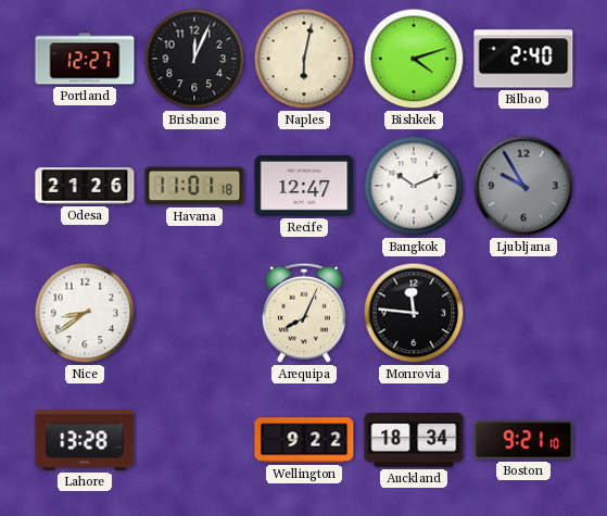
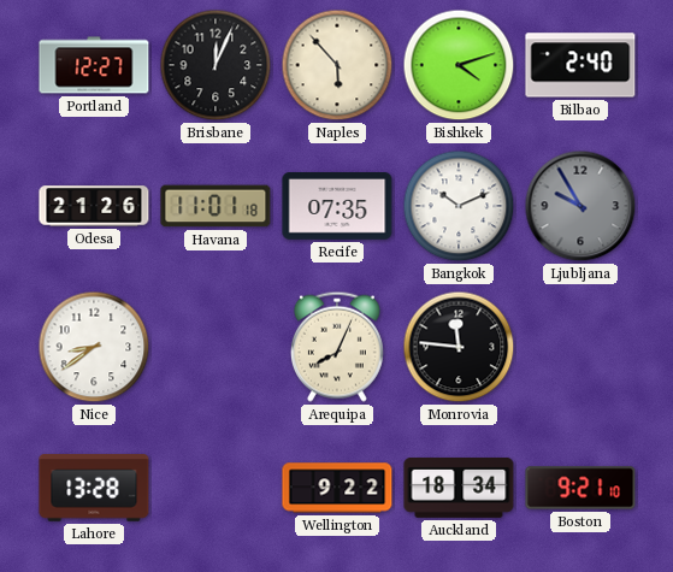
Naples: 6:02 -> 5:53
Recife: 12:47 -> 07:35
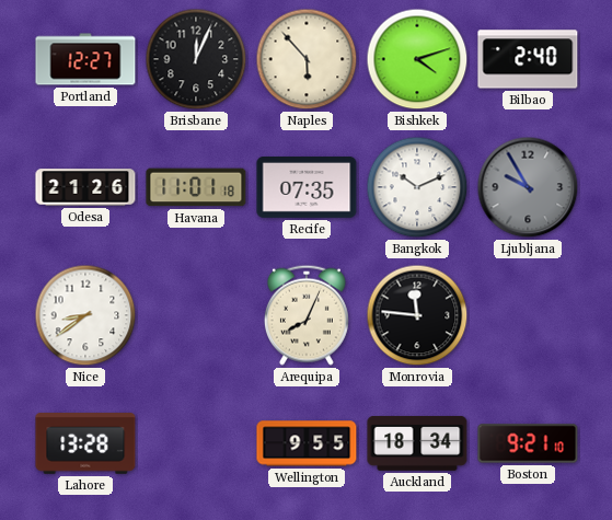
Wellington: 9:22 -> 9:55
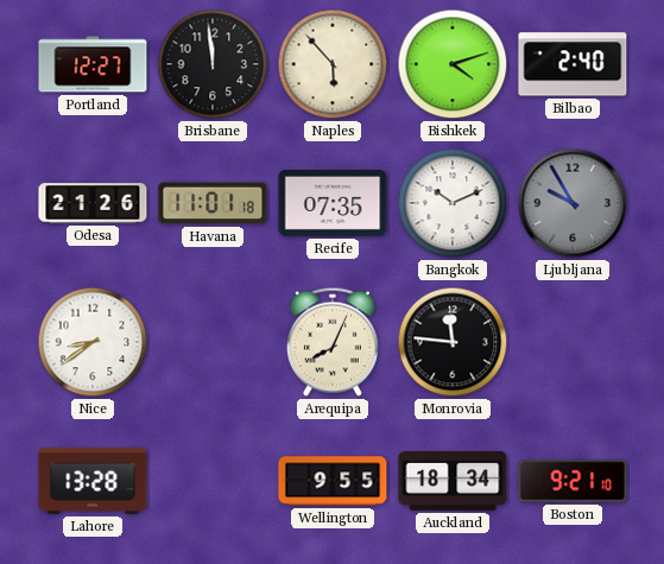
Brisbane: 12:04 -> 11:59
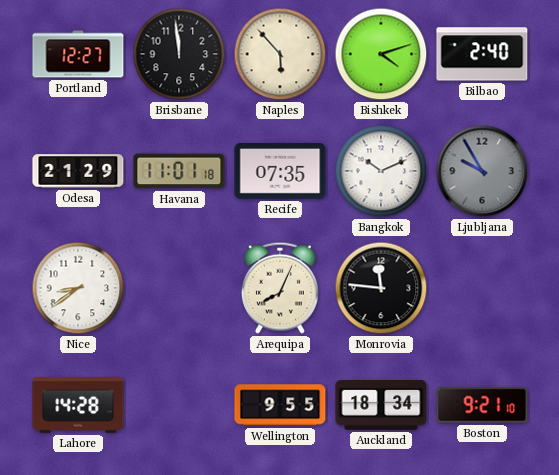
Odesa: 21:26 -> 21:29
Lahore: 13:28 -> 14:28
